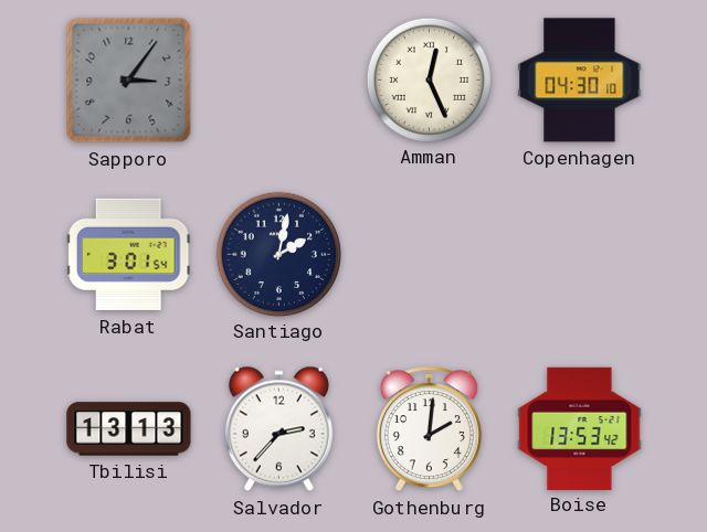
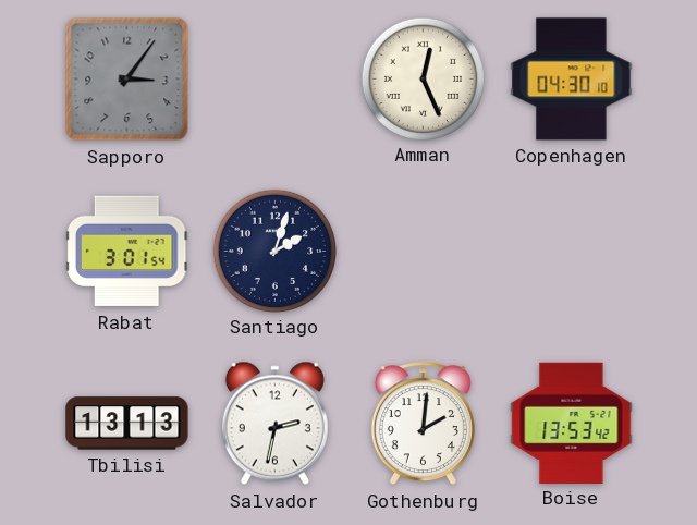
Santiago: 2:02 -> 2:03
Salvador: 2:37 -> 2:32
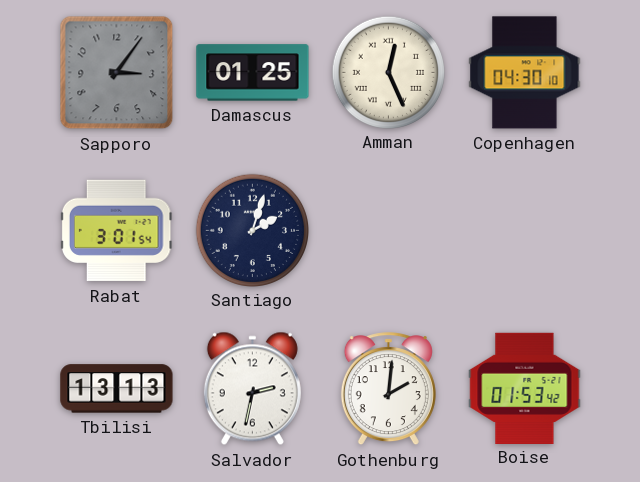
Damascus: none -> 01:25
Boise: 13:53 -> 01:53
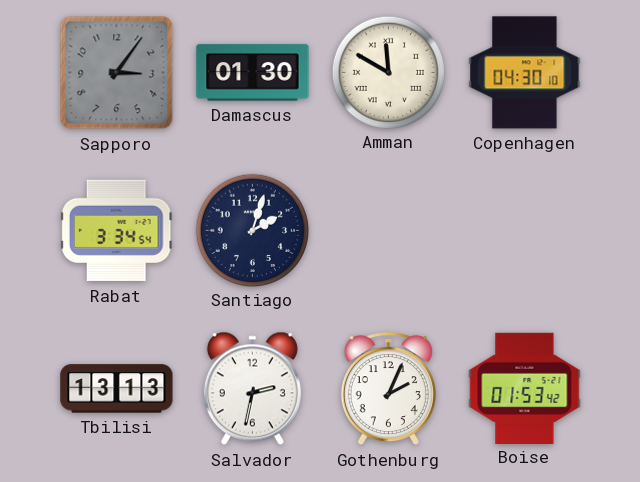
Damascus: 01:25 -> 01:30
Amman: 12:26 -> 11:50
Rabat: 3:01 -> 3:34
Gothenburg: 2:01 -> 2:04
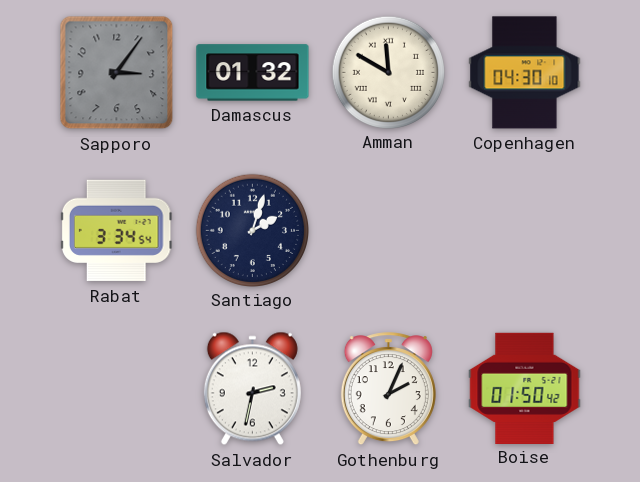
Damascus: 01:30 -> 01:32
Tbilisi: 13:13 -> none
Boise: 01:53 -> 01:50
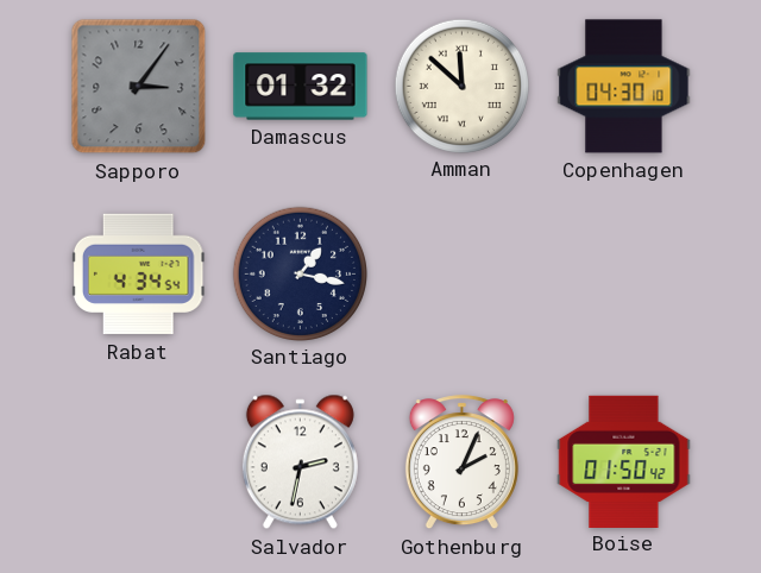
Amman: 11:50 -> 11:52
Rabat: 3:34 -> 4:34
Santiago: 2:03 -> 1:17
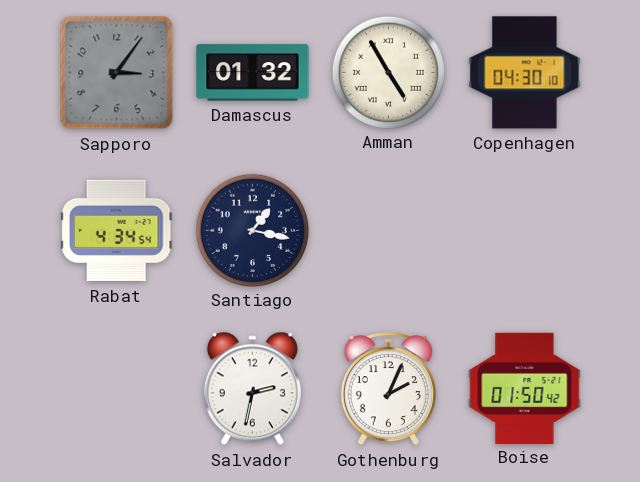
Amman: 11:52 -> 4:55
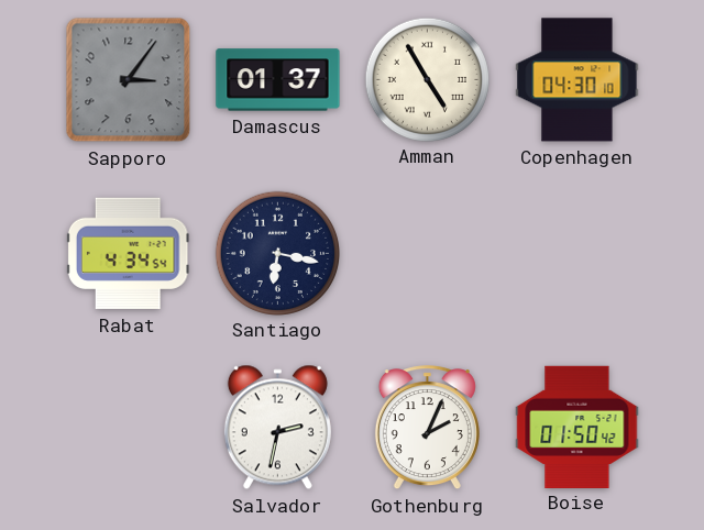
Damascus: 01:32 -> 01:37
Santiago: 1:17 -> 6:17
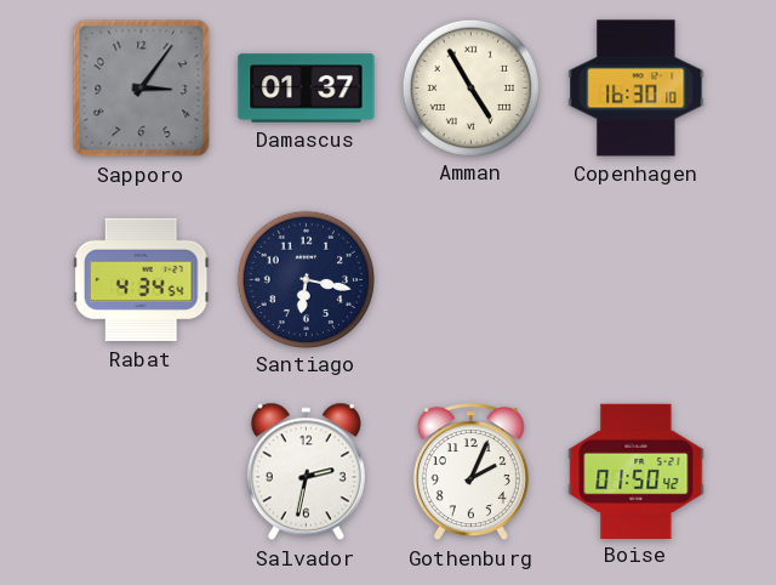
Copenhagen: 04:30 -> 16:30
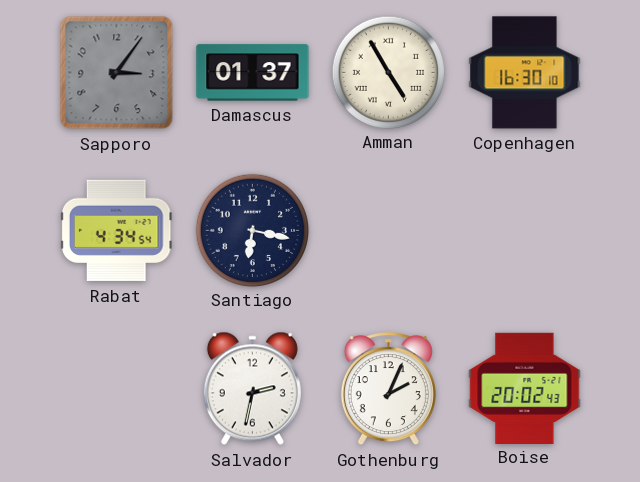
Boise: 01:50 -> 20:02
